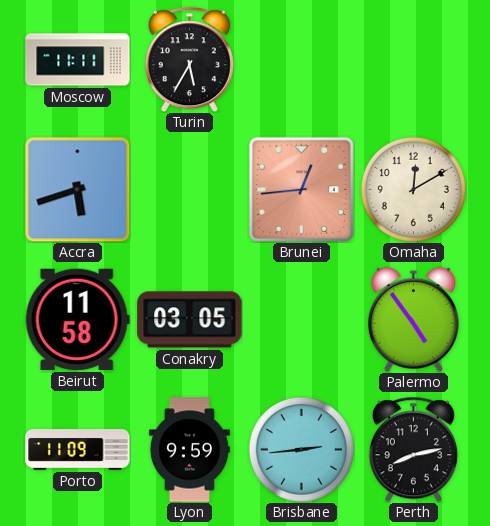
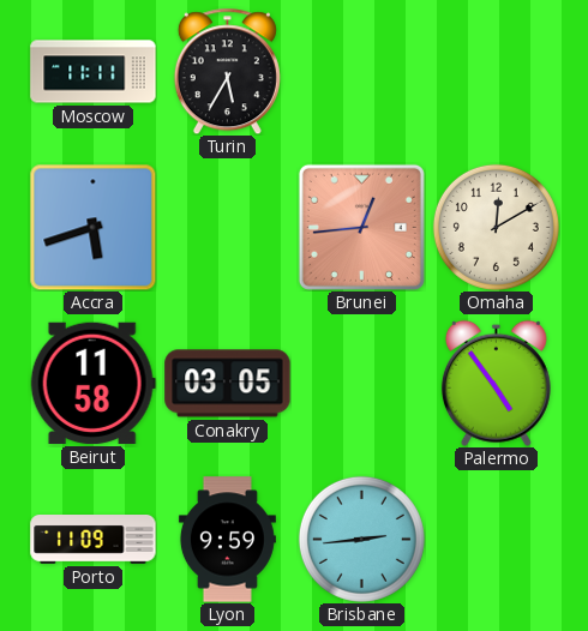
Perth: 8:13 -> none
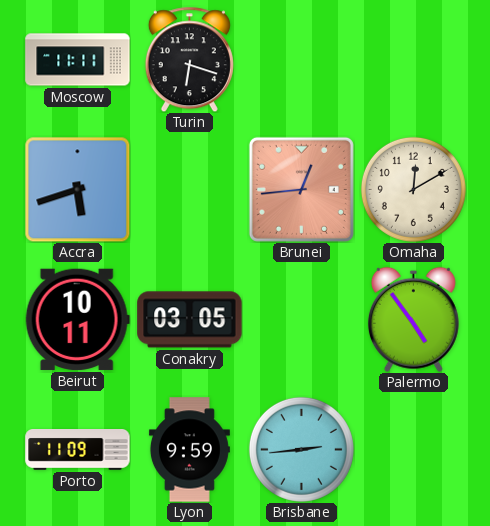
Turin: 5:35 -> 6:18
Beirut: 11:58 -> 10:11
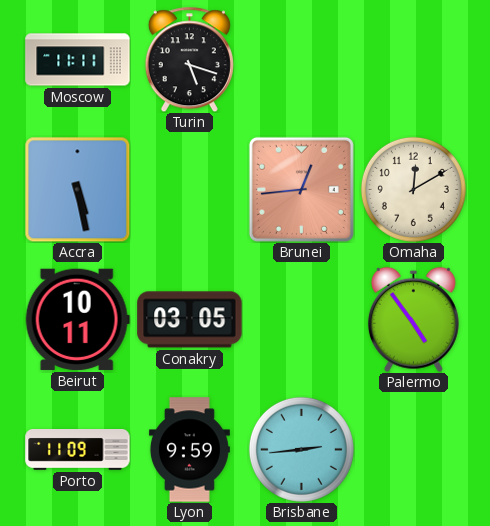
Turin: 6:18 -> 5:18
Accra: 5:42 -> 5:28
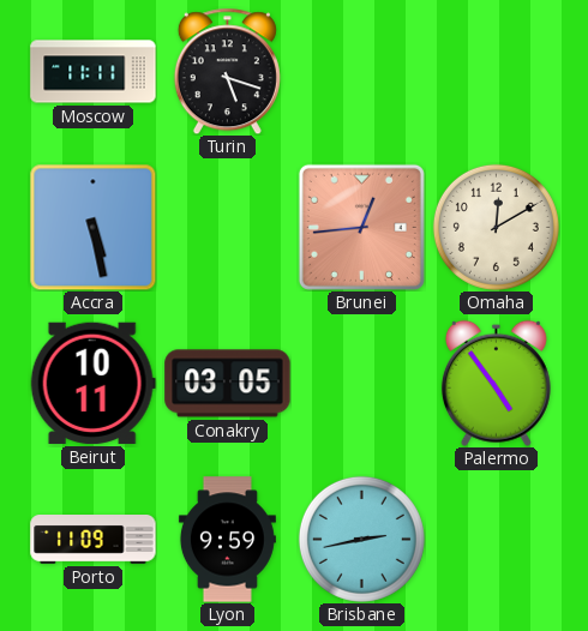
Brisbane: 2:44 -> 2:43
